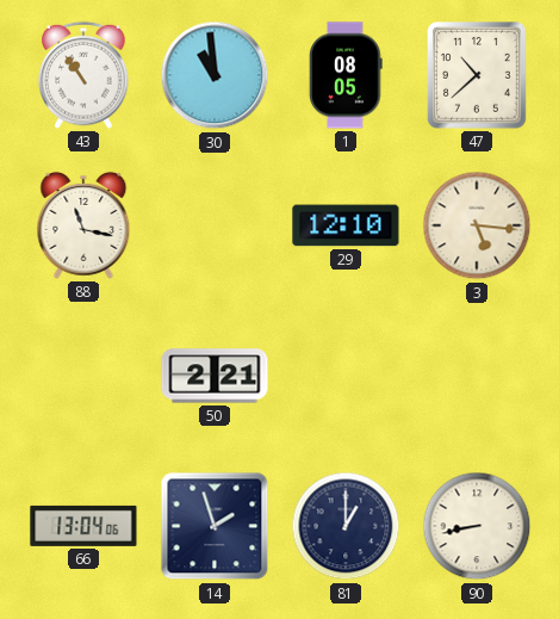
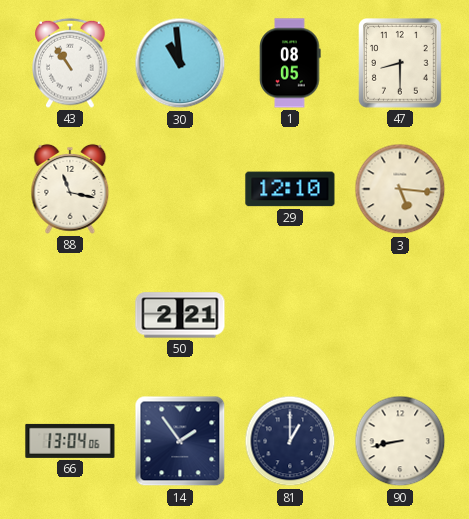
47: 10:38 -> 8:30
14: 1:57 -> 1:54
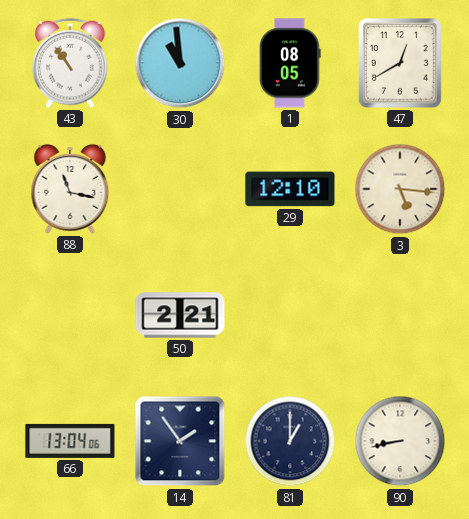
47: 8:30 -> 12:40
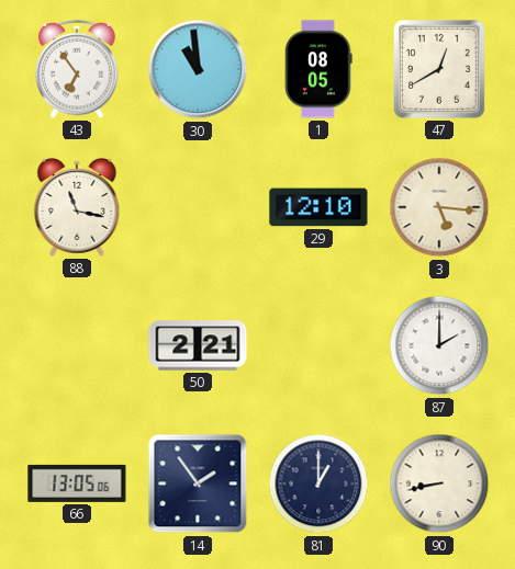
43: 10:54 -> 6:54
87: none -> 2:00
66: 13:04 -> 13:05
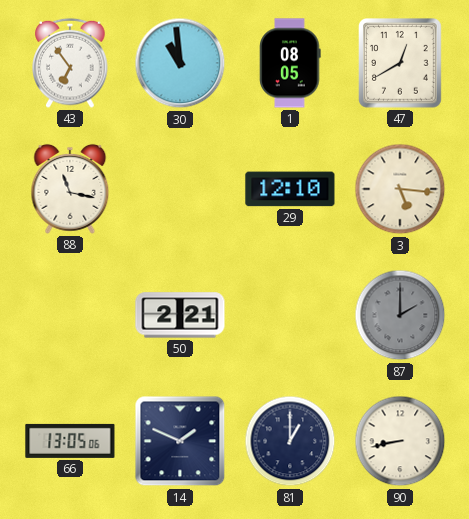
87 dial: white -> grey
14: 1:54 -> 1:49
